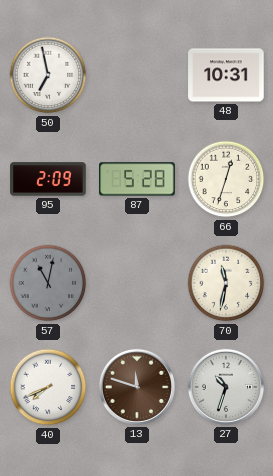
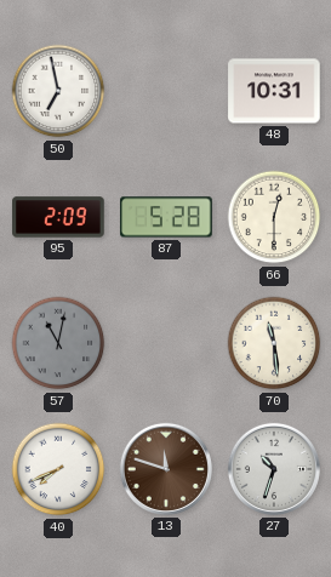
66: 12:33 -> 12:30
70: 11:32 -> 11:29
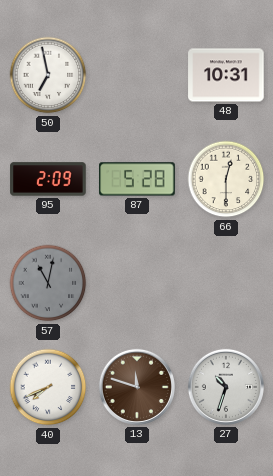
70: 11:29 -> none
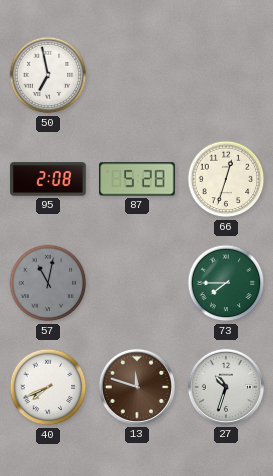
48: 10:31 -> none
95: 2:09 -> 2:08
66: 12:30 -> 12:33
73: none -> 7:45
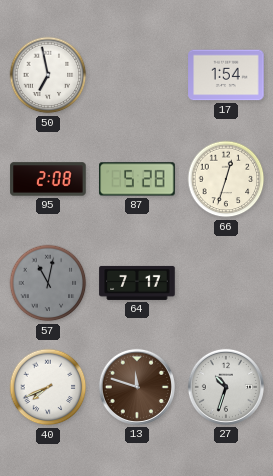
17: none -> 1:54
64: none -> 7:17
73: 7:45 -> none
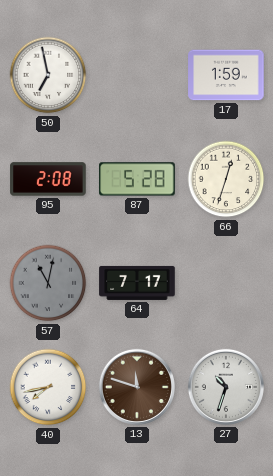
17: 1:54 -> 1:59
40: 7:41 -> 7:43
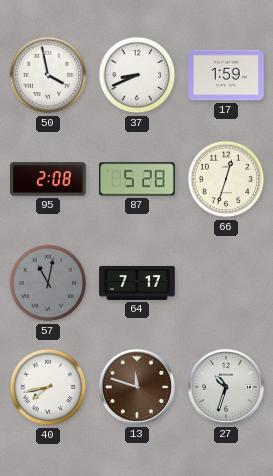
50: 6:58 -> 3:58
37: none -> 8:41
